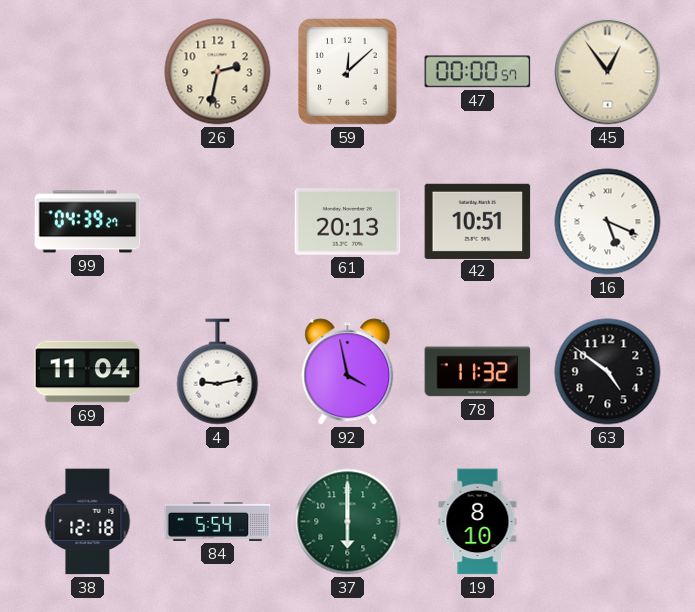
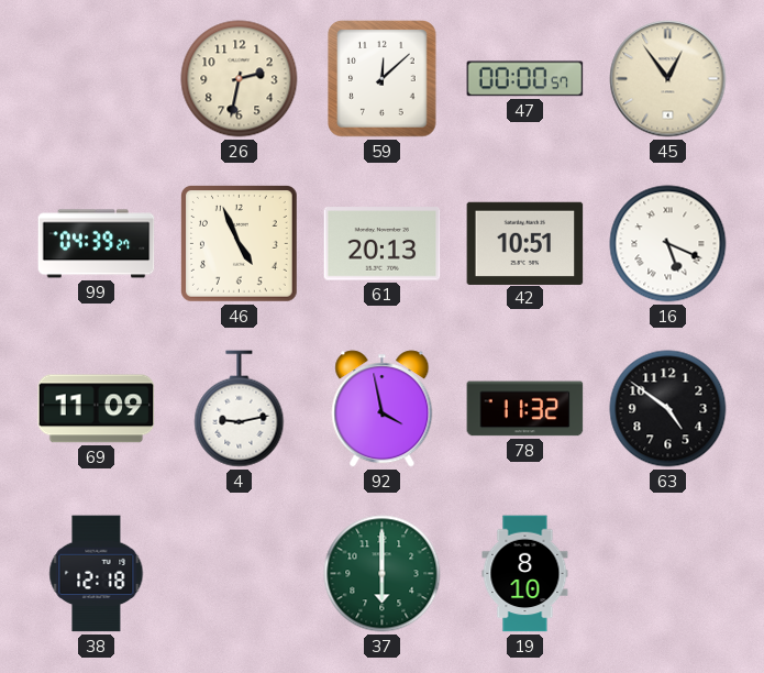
46: none -> 4:56
69: 11:04 -> 11:09
84: 5:54 -> none
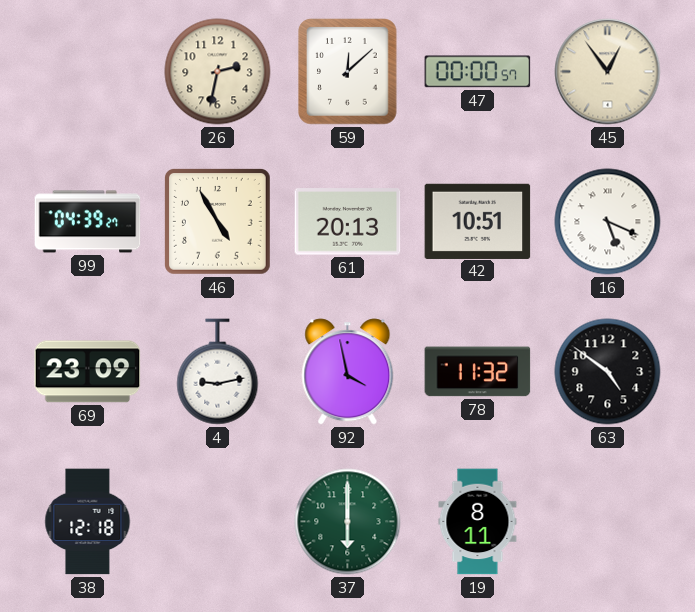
46: 4:56 -> 4:55
69: 11:09 -> 23:09
19: 8:10 -> 8:11
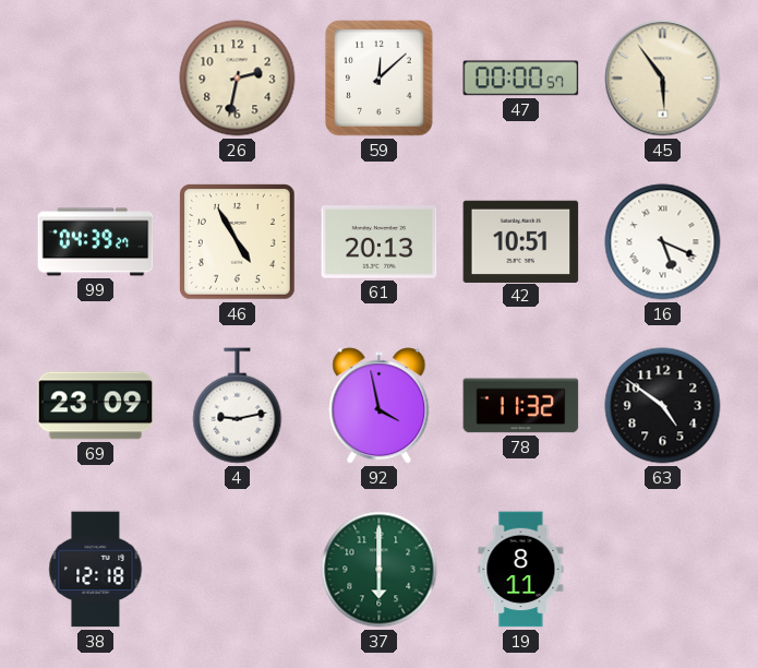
45: 12:54 -> 5:54
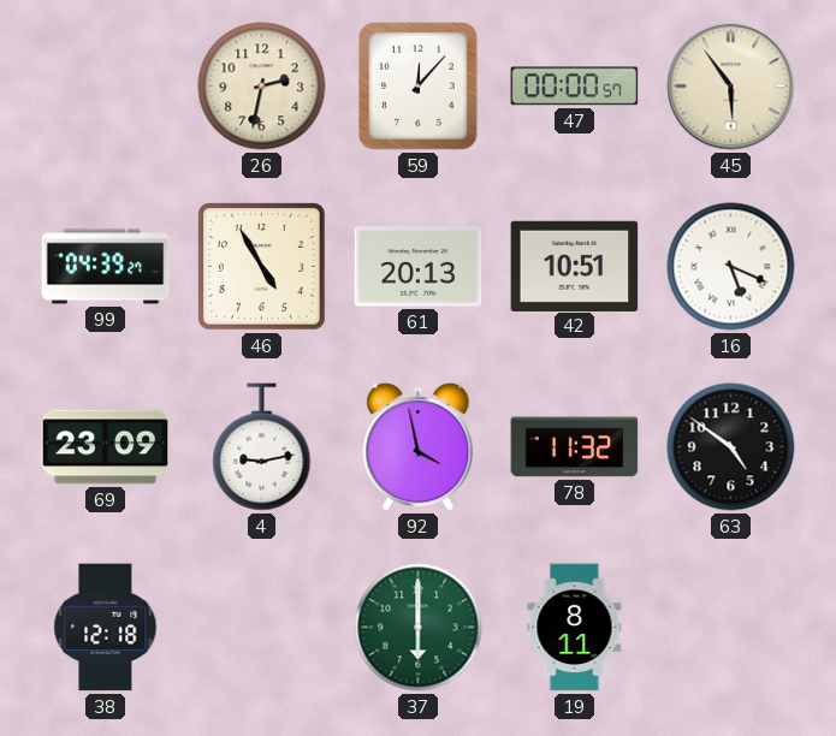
59: 12:08 -> 12:07
